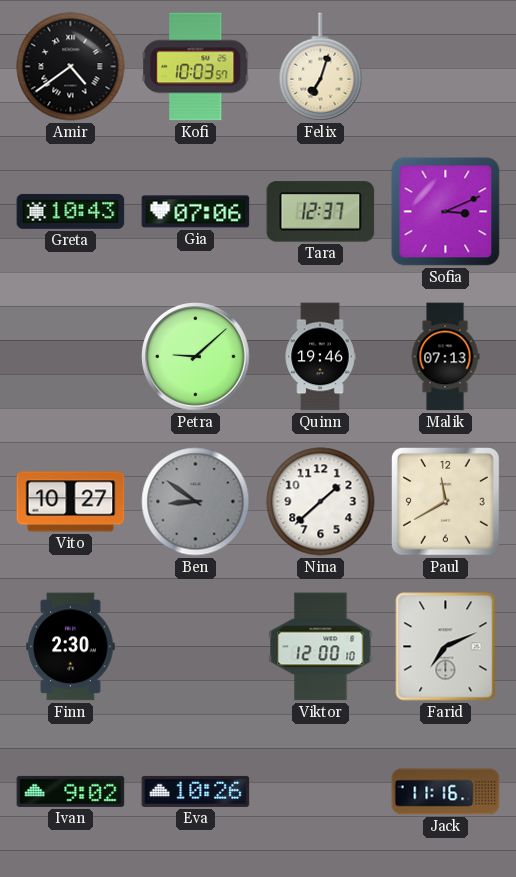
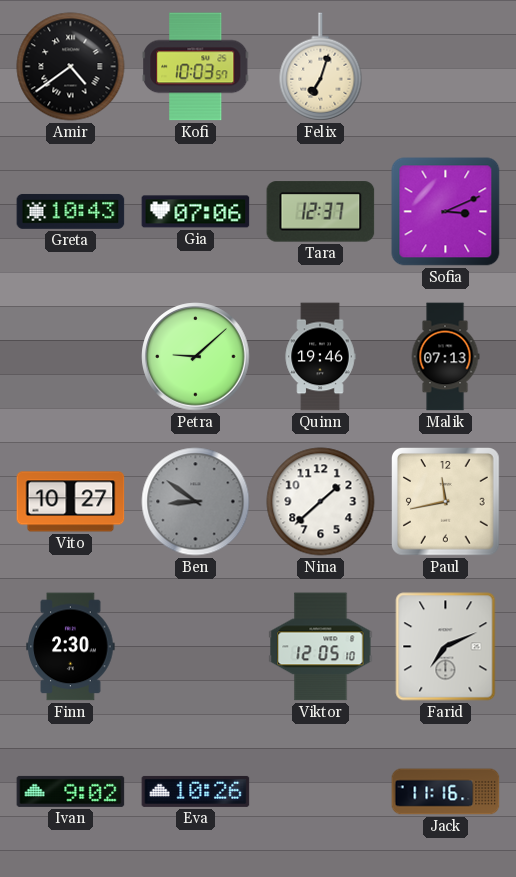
Paul: 11:40 -> 11:43
Viktor: 12:00 -> 12:05
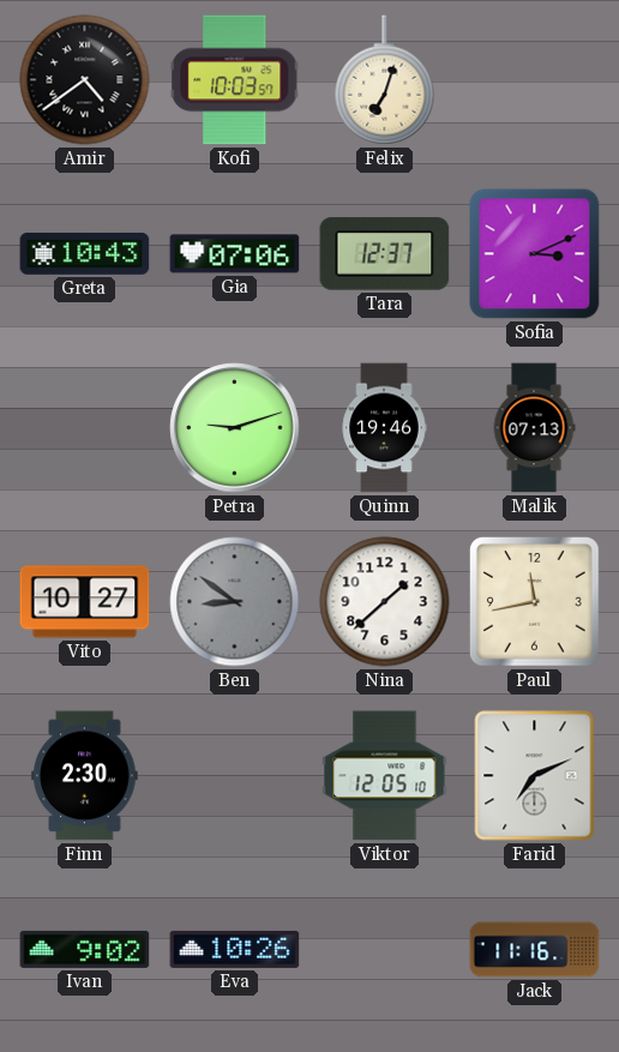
Petra: 9:08 -> 9:12
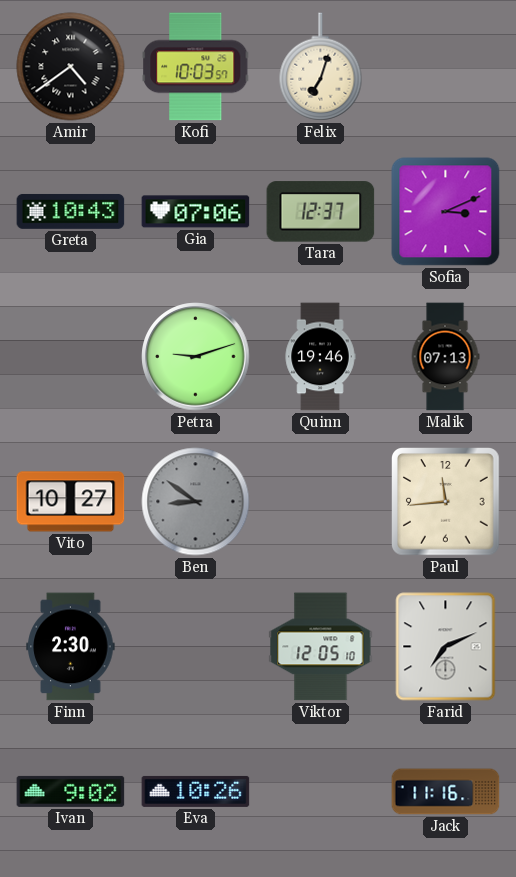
Nina: 1:38 -> none
Paul: 11:43 -> 11:44
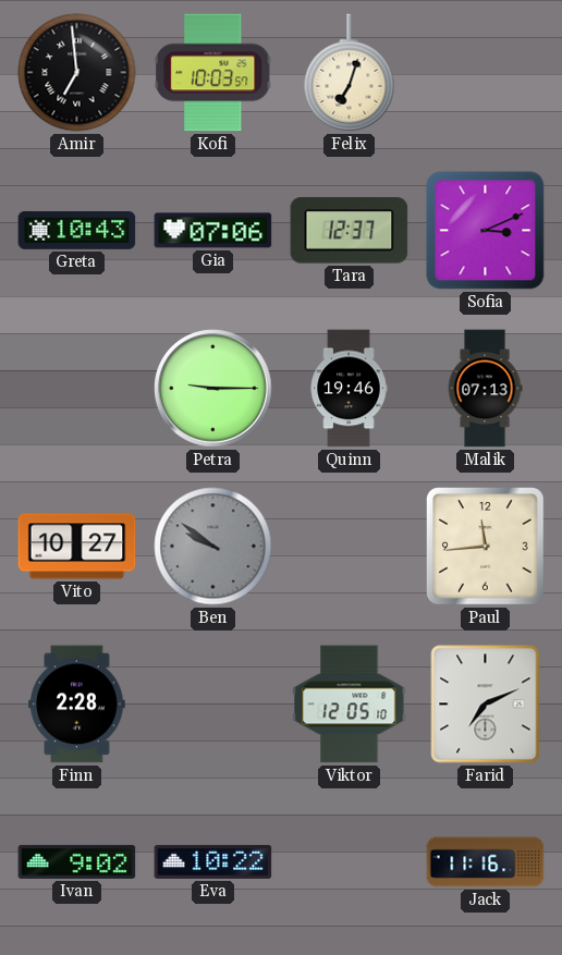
Amir: 4:39 -> 6:59
Petra: 9:12 -> 9:15
Ben: 8:51 -> 9:51
Finn: 2:30 -> 2:28
Eva: 10:26 -> 10:22
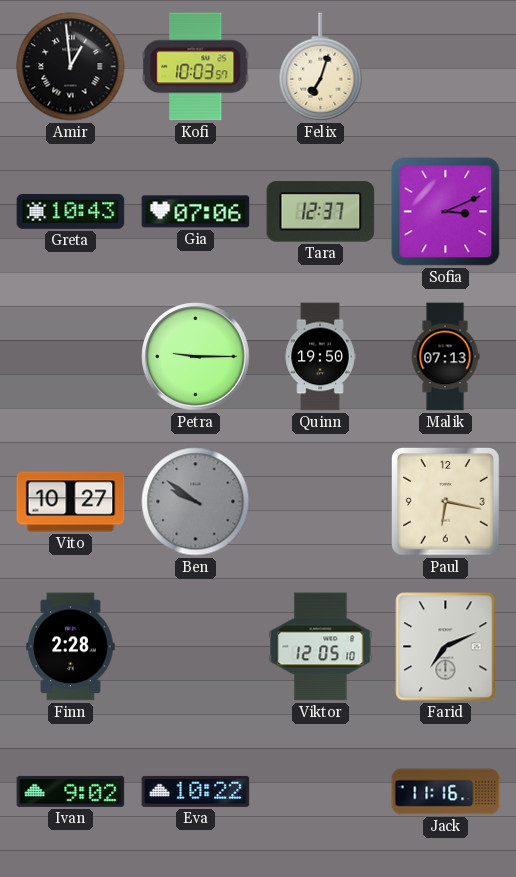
Amir: 6:59 -> 12:59
Quinn: 19:46 -> 19:50
Paul: 11:44 -> 6:17
